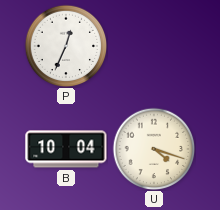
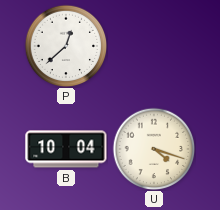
P: 12:34 -> 12:38
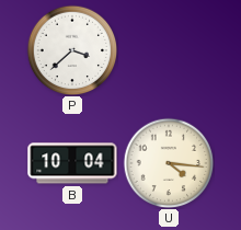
P: 12:38 -> 3:38
U: 4:18 -> 4:16
